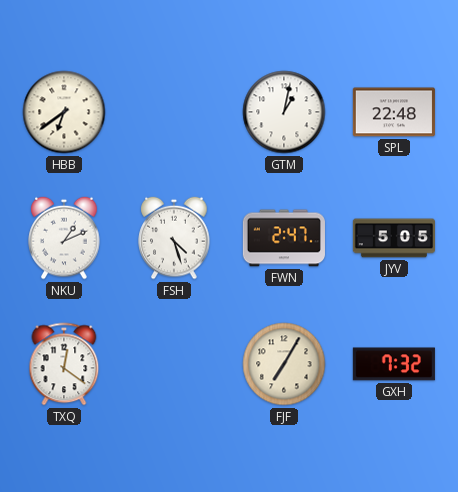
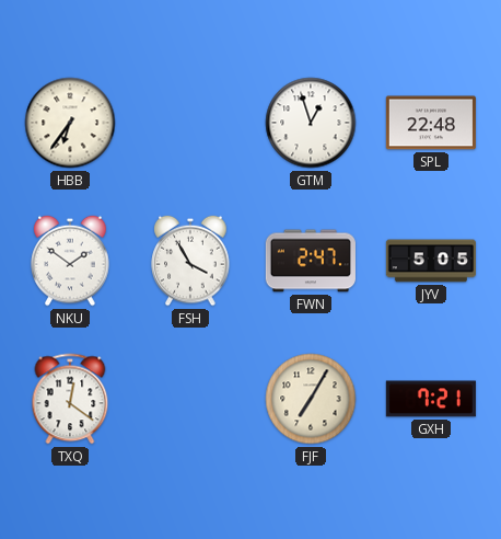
HBB: 6:39 -> 6:36
GTM: 1:02 -> 12:57
NKU: 1:11 -> 1:51
FSH: 4:27 -> 3:55
GXH: 7:32 -> 7:21
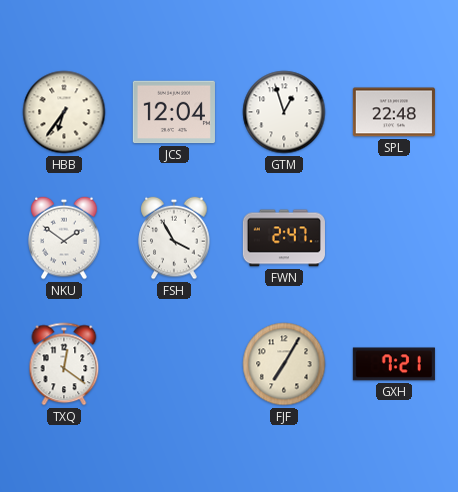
JCS: none -> 12:04
JYV: 5:05 -> none
